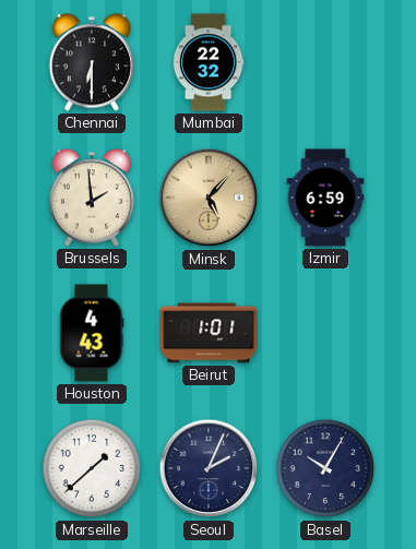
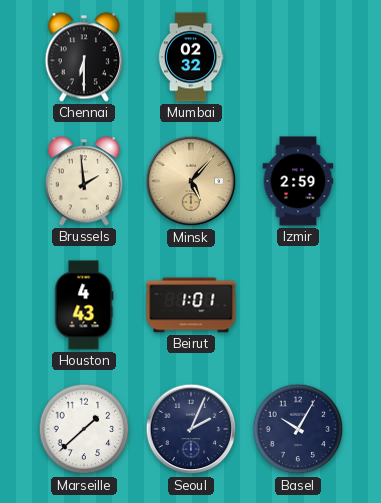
Mumbai: 22:32 -> 02:32
Izmir: 6:59 -> 2:59
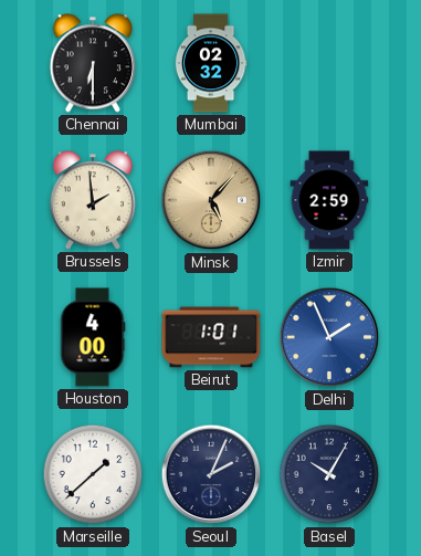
Houston: 4:43 -> 4:00
Delhi: none -> 1:56
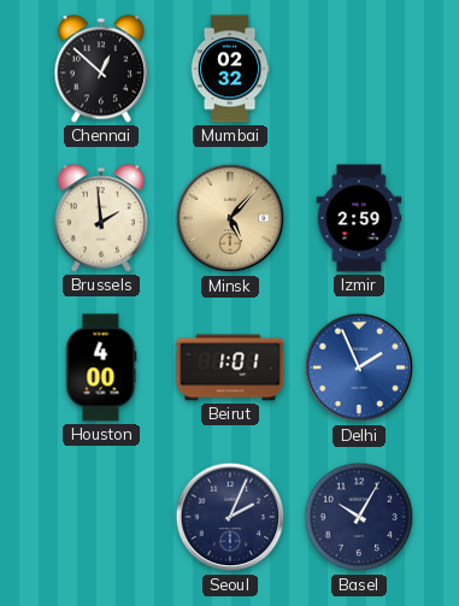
Chennai: 6:30 -> 12:52
Marseille: 1:38 -> none
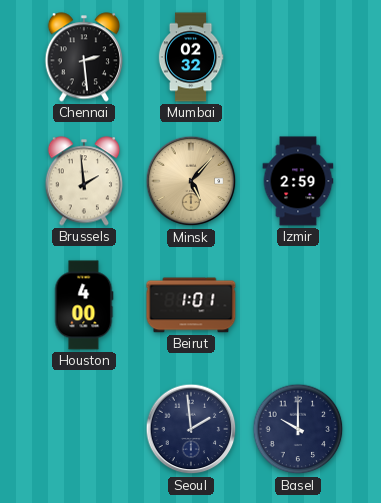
Chennai: 12:52 -> 2:29
Delhi: 1:56 -> none
Seoul: 2:04 -> 1:59
Basel: 10:05 -> 10:00
